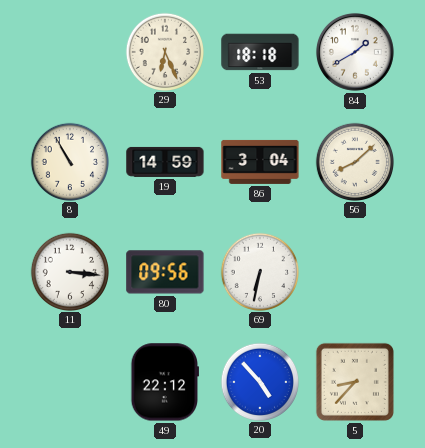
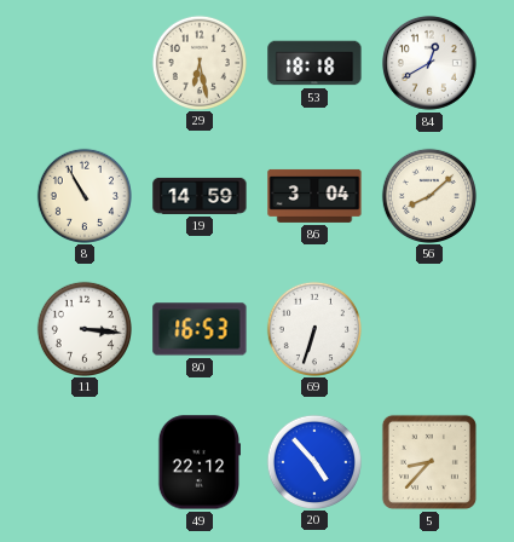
29: 6:26 -> 6:28
84: 1:40 -> 12:40
80: 09:56 -> 16:53
69: 6:32 -> 6:33
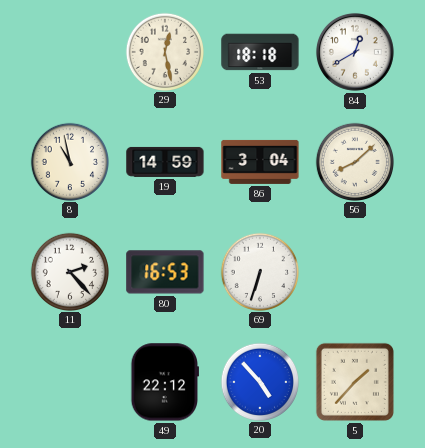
29: 6:28 -> 12:28
8: 10:55 -> 10:58
11: 3:16 -> 2:23
5: 8:37 -> 1:37
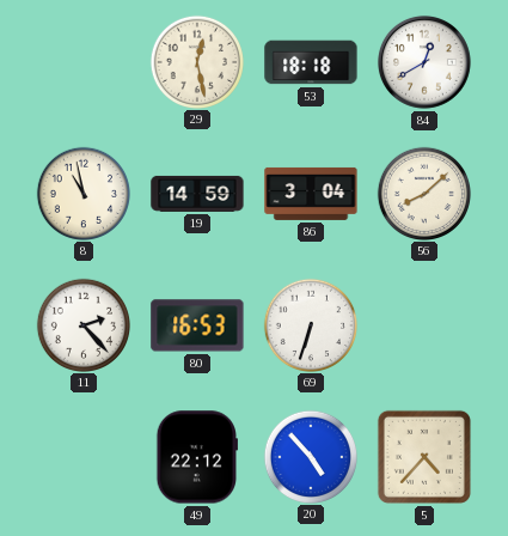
5: 1:37 -> 4:37
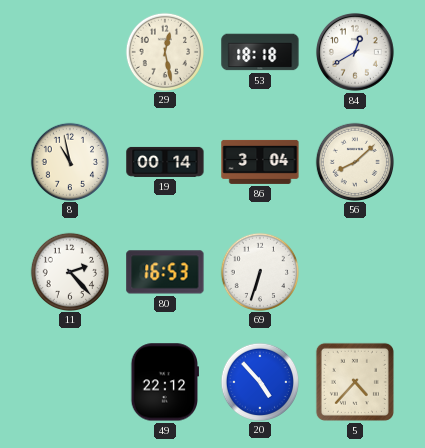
19: 14:59 -> 00:14
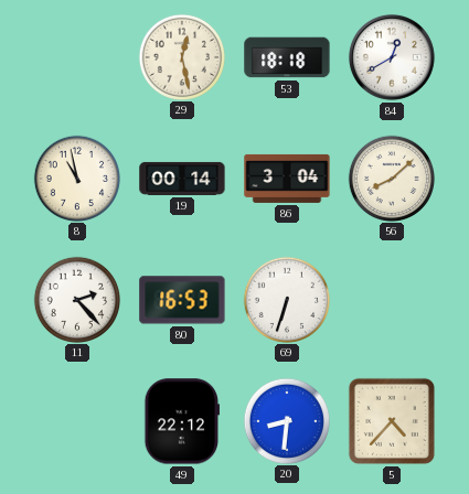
20: 4:53 -> 8:31
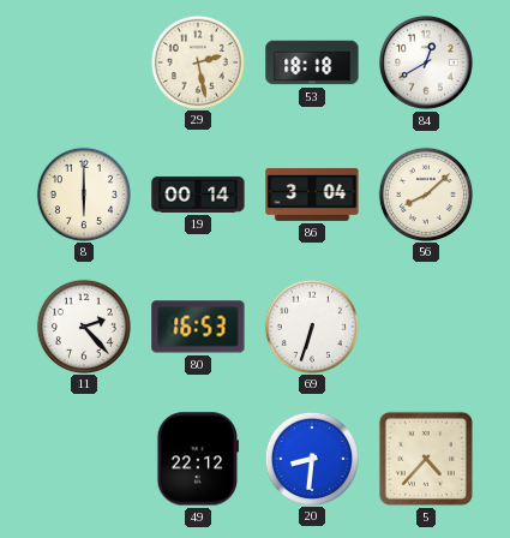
29: 12:28 -> 2:28
8: 10:58 -> 6:00
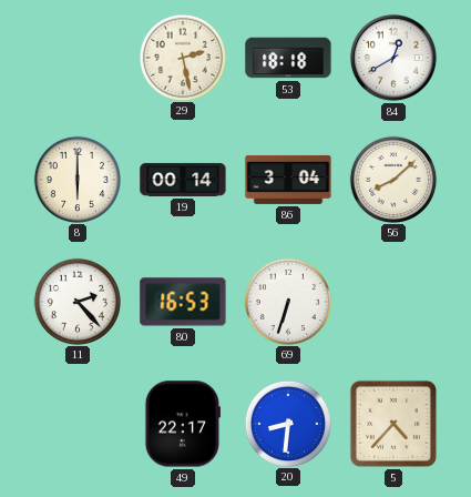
49: 22:12 -> 22:17
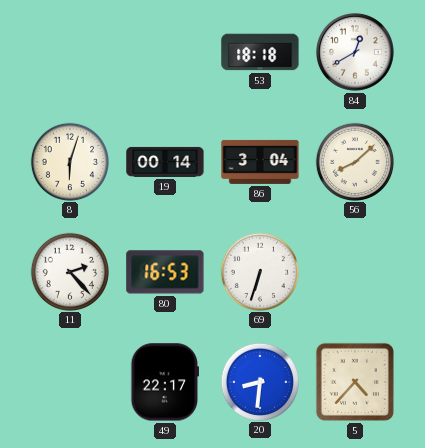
29: 2:28 -> none
8: 6:00 -> 6:03
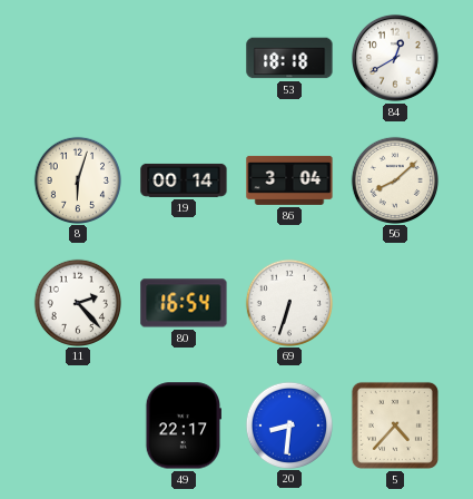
80: 16:53 -> 16:54
